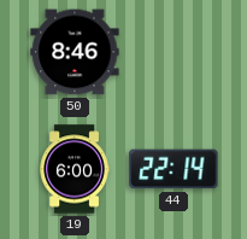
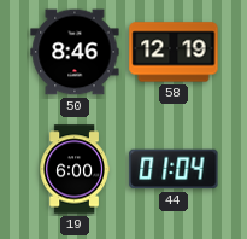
58: none -> 12:19
44: 22:14 -> 01:04
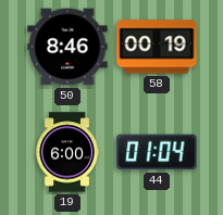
58: 12:19 -> 00:19
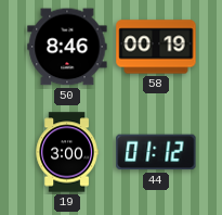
19: 6:00 -> 3:00
44: 01:04 -> 01:12
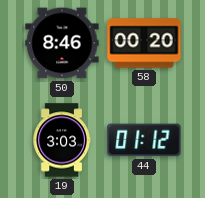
58: 00:19 -> 00:20
19: 3:00 -> 3:03
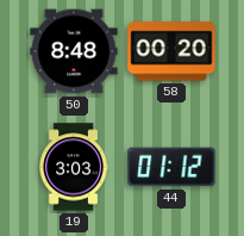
50: 8:46 -> 8:48
